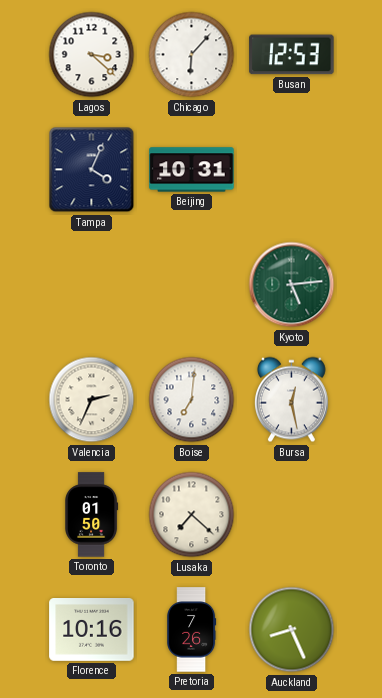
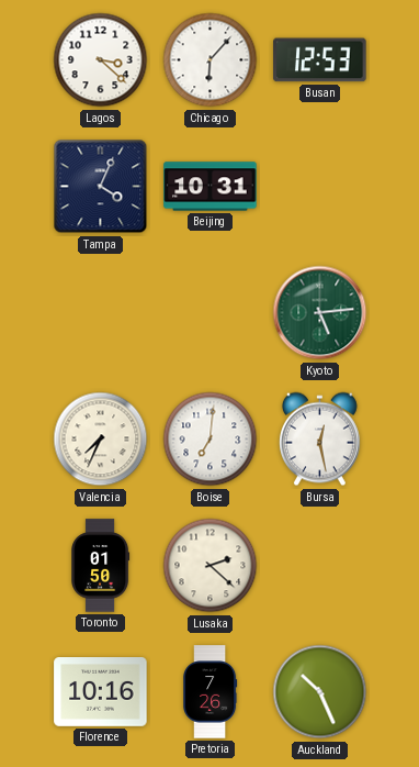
Valencia: 2:34 -> 7:34
Lusaka: 7:22 -> 2:22
Auckland: 8:26 -> 10:26
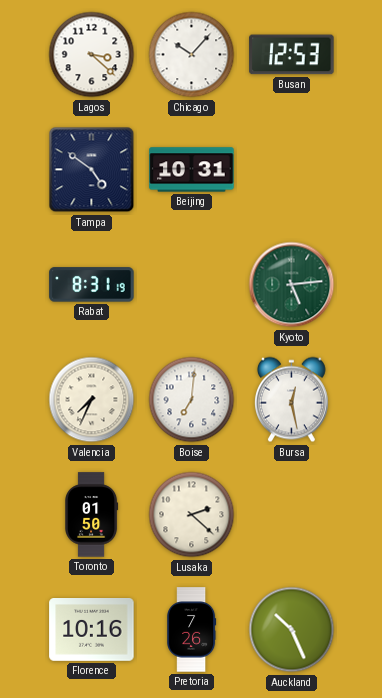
Chicago: 6:07 -> 10:07
Tampa: 4:04 -> 4:51
Rabat: none -> 8:31
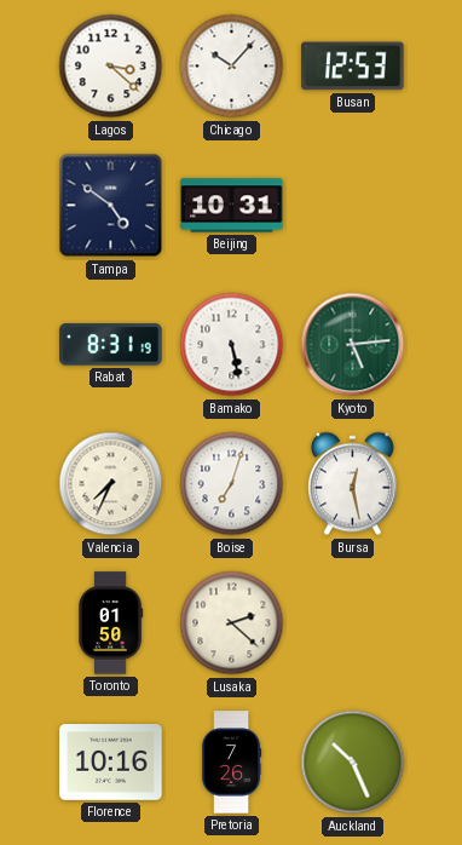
Bamako: none -> 5:28
Boise: 7:01 -> 7:03
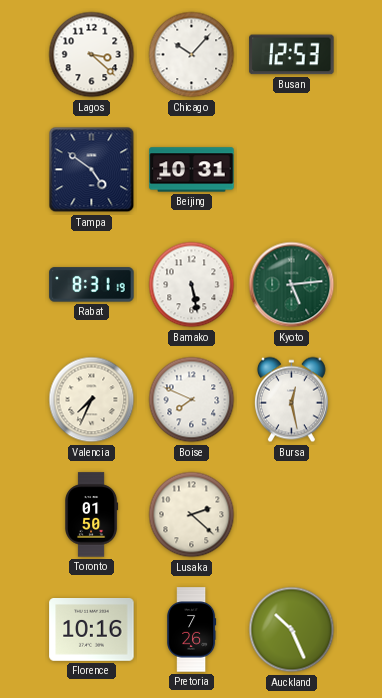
Boise: 7:03 -> 7:49
